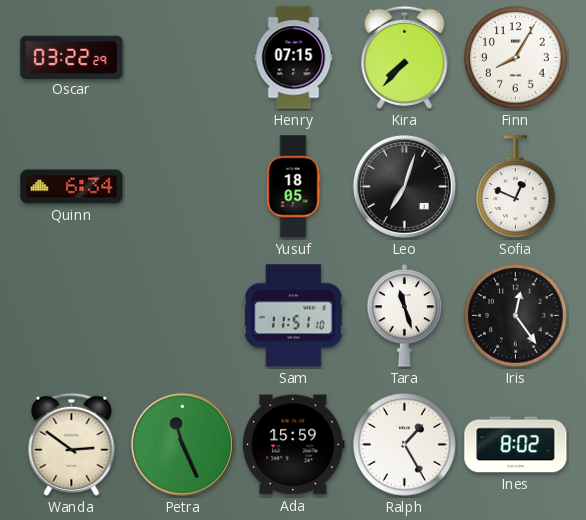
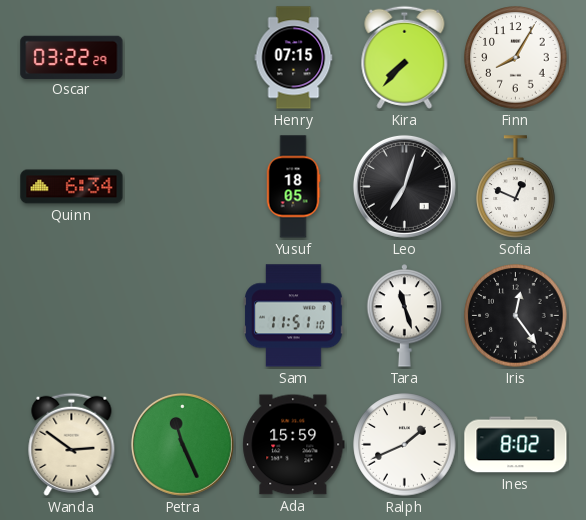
Ralph: 1:25 -> 1:41
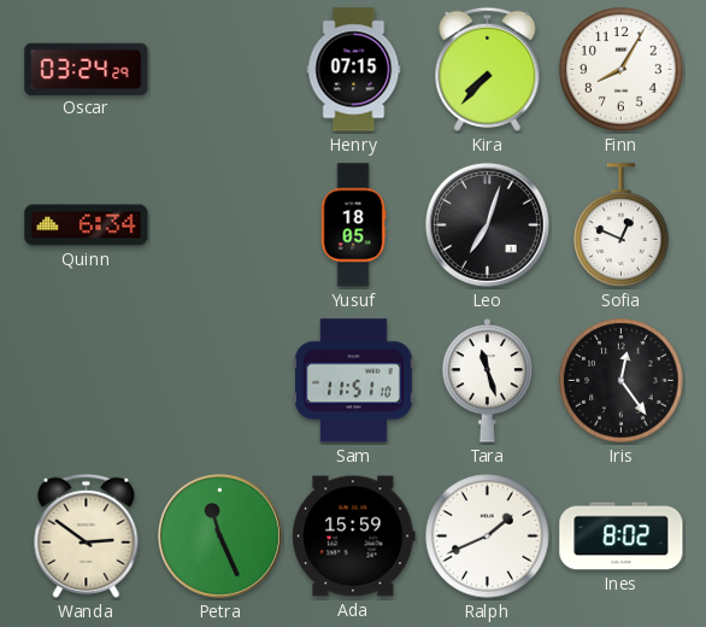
Oscar: 03:22 -> 03:24
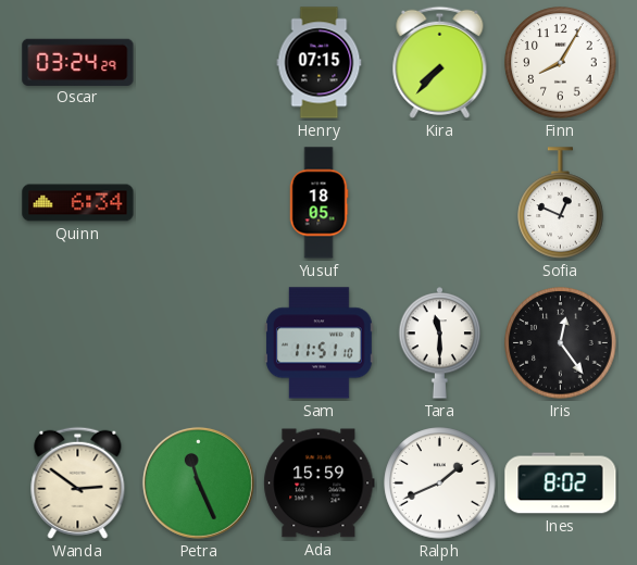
Leo: 7:03 -> none
Tara: 11:27 -> 11:30
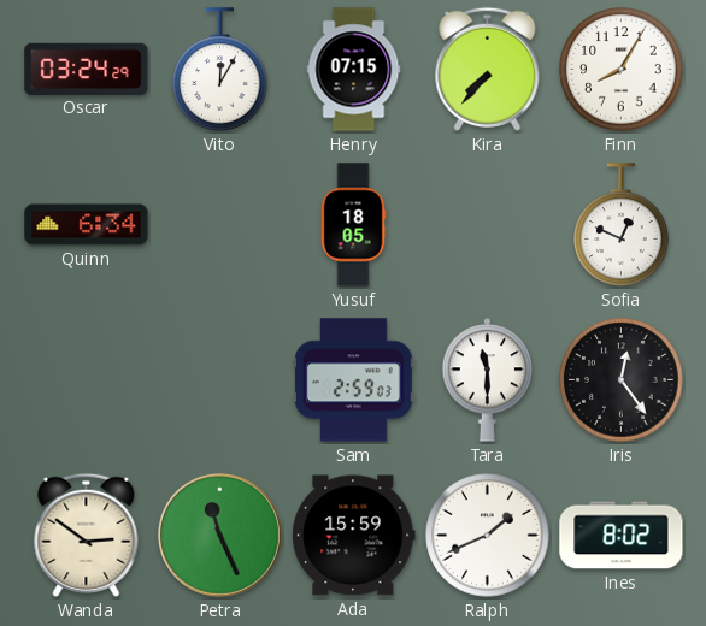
Vito: none -> 12:05
Sam: 11:51 -> 2:59
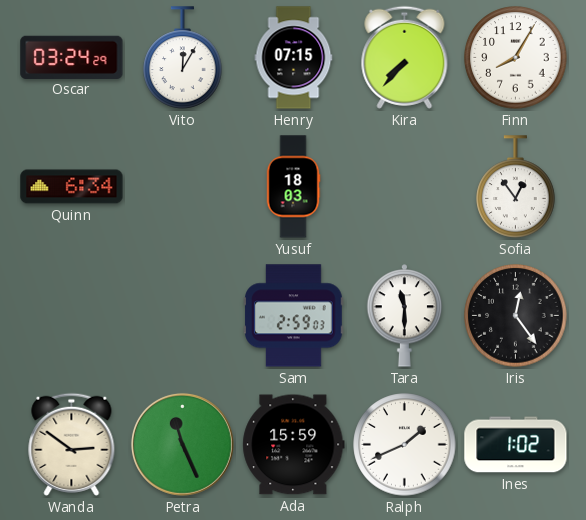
Yusuf: 18:05 -> 18:03
Sofia: 12:49 -> 12:54
Ines: 8:02 -> 1:02
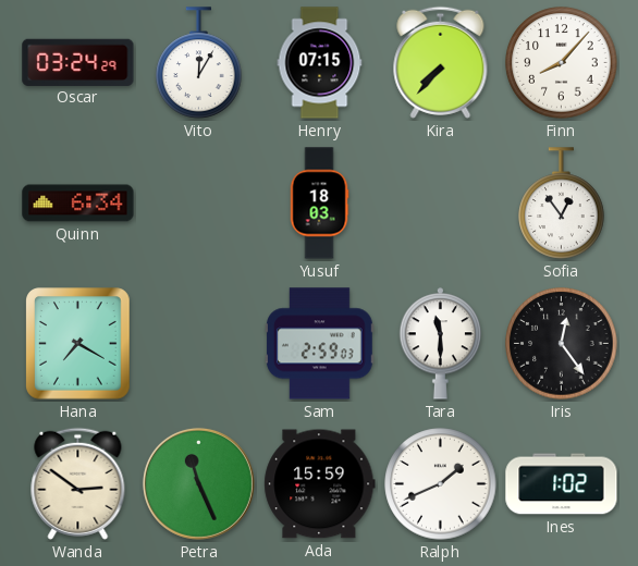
Finn: 8:05 -> 8:07
Hana: none -> 7:20
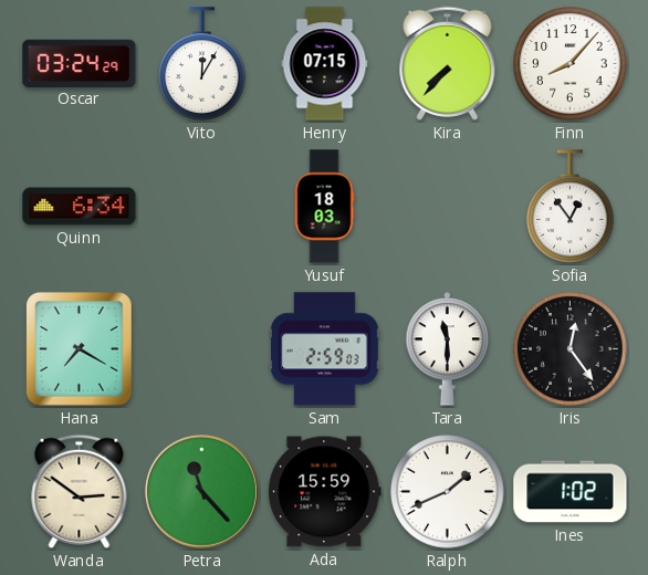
Petra: 11:26 -> 11:23
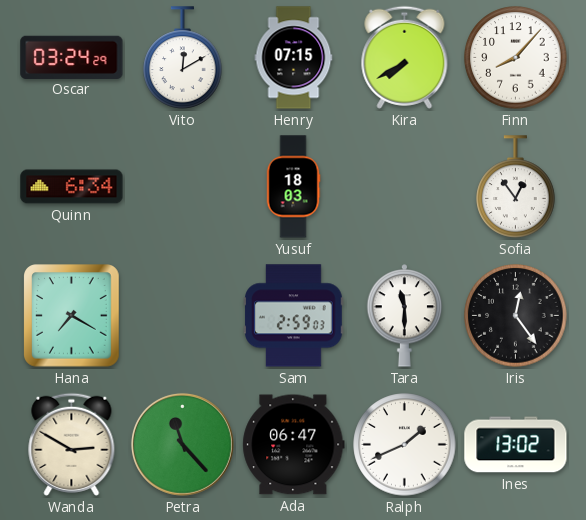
Vito: 12:05 -> 12:10
Kira: 7:37 -> 7:40
Wanda: 2:51 -> 2:50
Ada: 15:59 -> 06:47
Ines: 1:02 -> 13:02
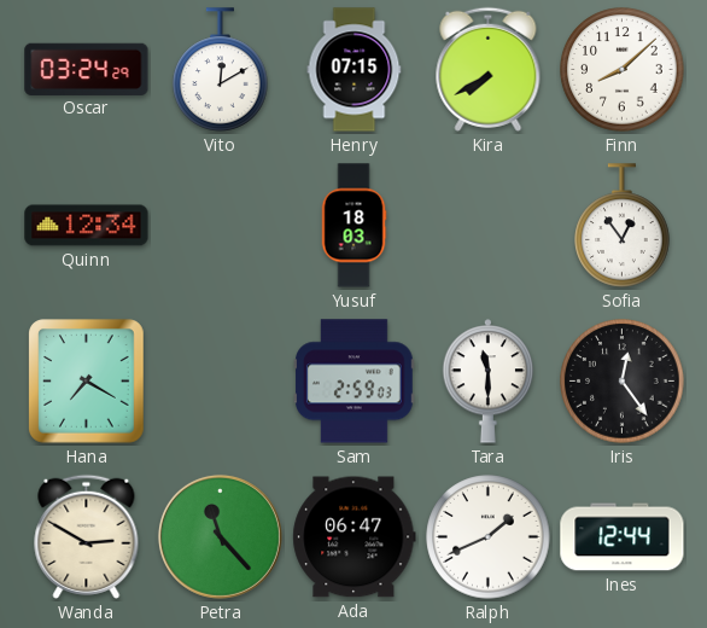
Finn: 8:07 -> 8:08
Quinn: 6:34 -> 12:34
Ines: 13:02 -> 12:44
